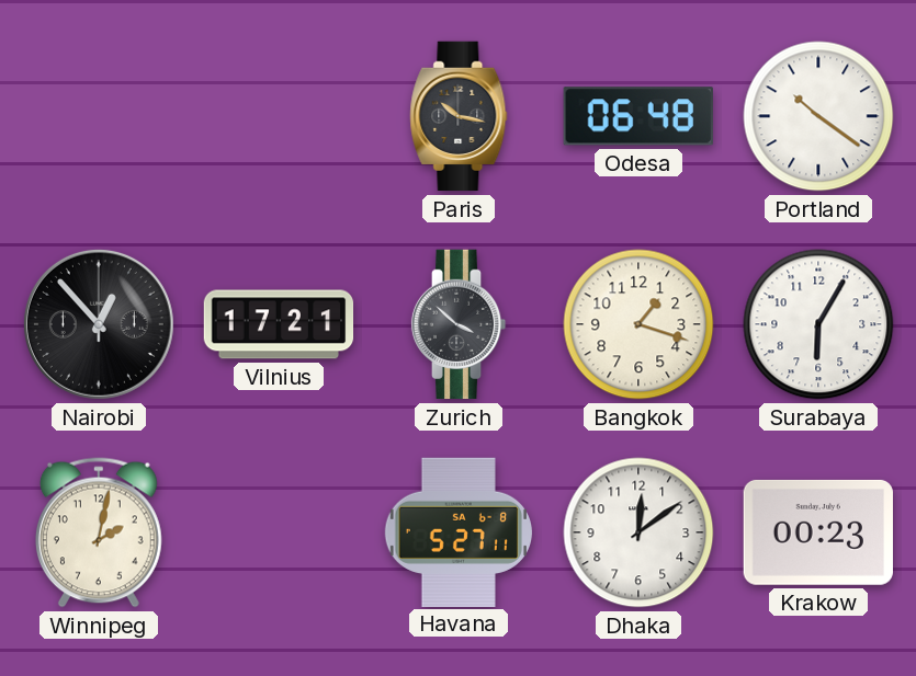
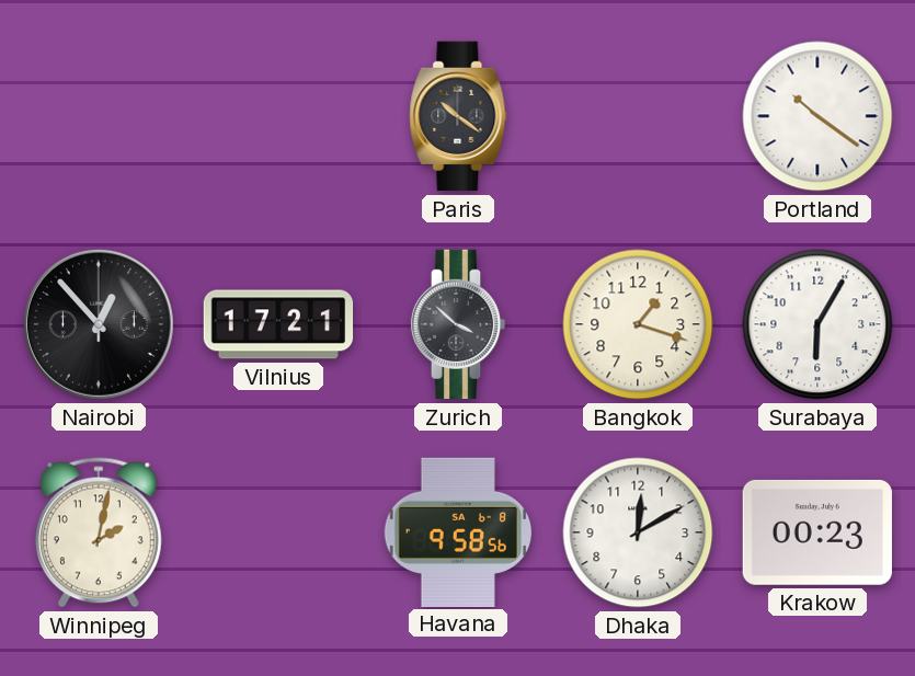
Paris: 10:17 -> 10:21
Odesa: 06:48 -> none
Havana: 5:27 -> 9:58
Dhaka: 12:09 -> 12:10
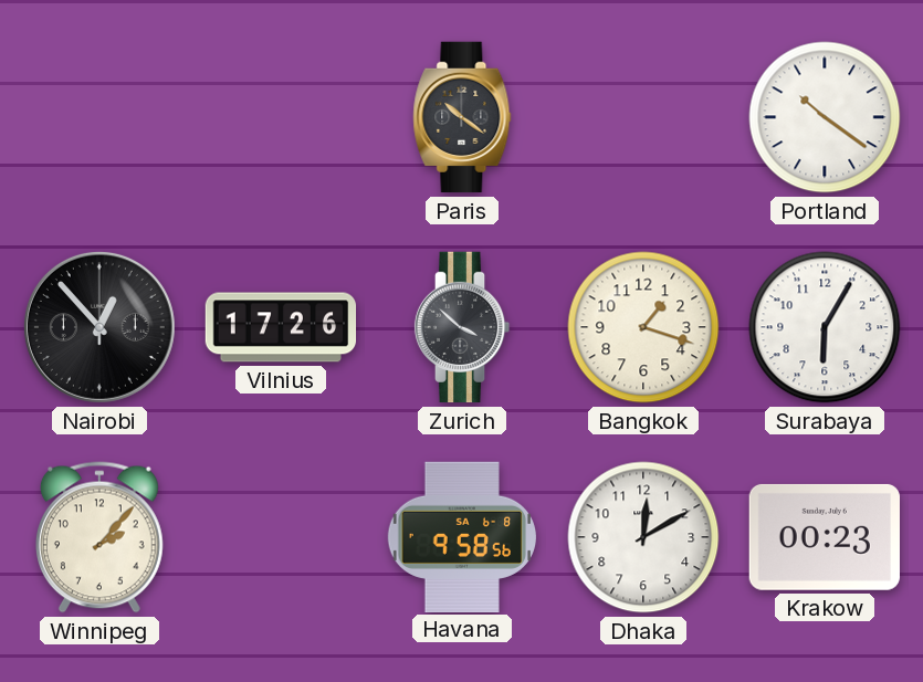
Vilnius: 17:21 -> 17:26
Winnipeg: 2:02 -> 2:07
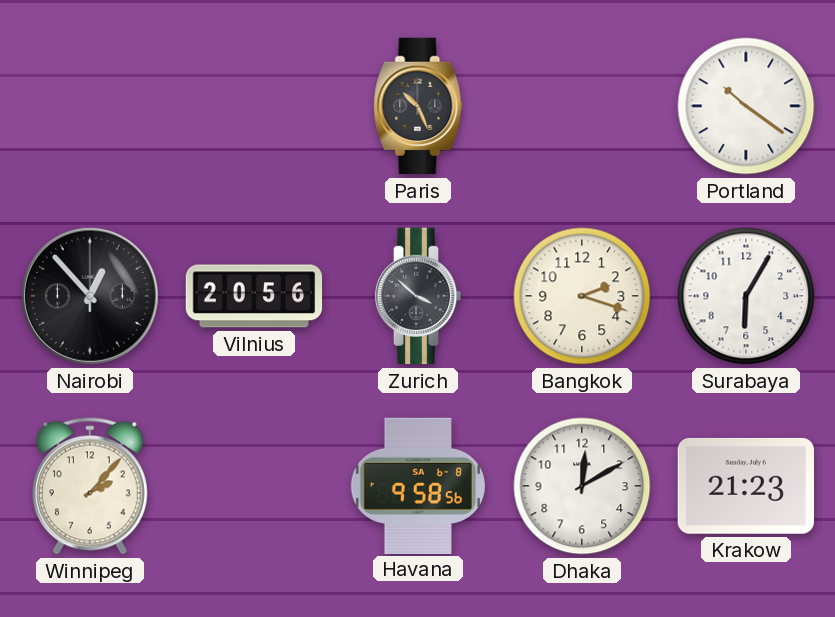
Paris: 10:21 -> 10:26
Vilnius: 17:26 -> 20:56
Bangkok: 1:18 -> 2:18
Krakow: 00:23 -> 21:23
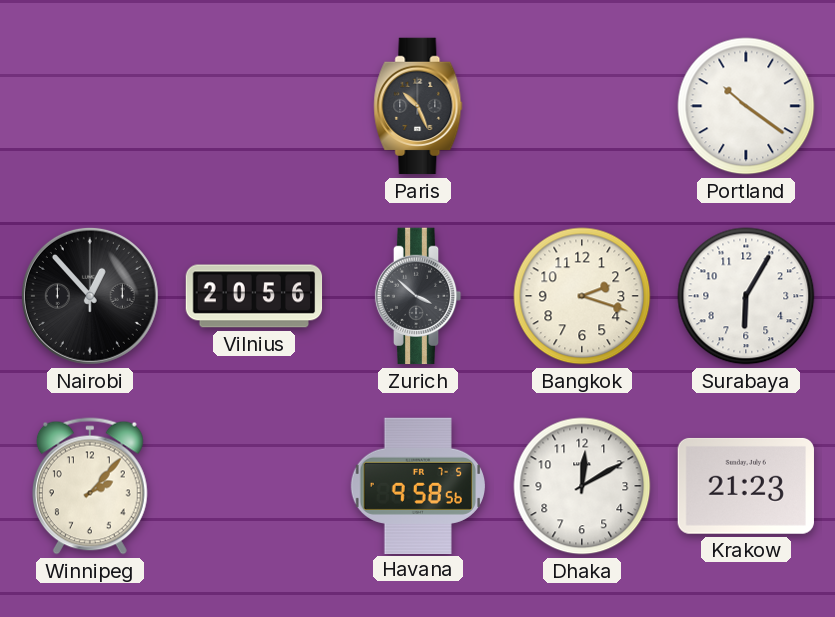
Havana date: SA 6-8 -> FR 7-5
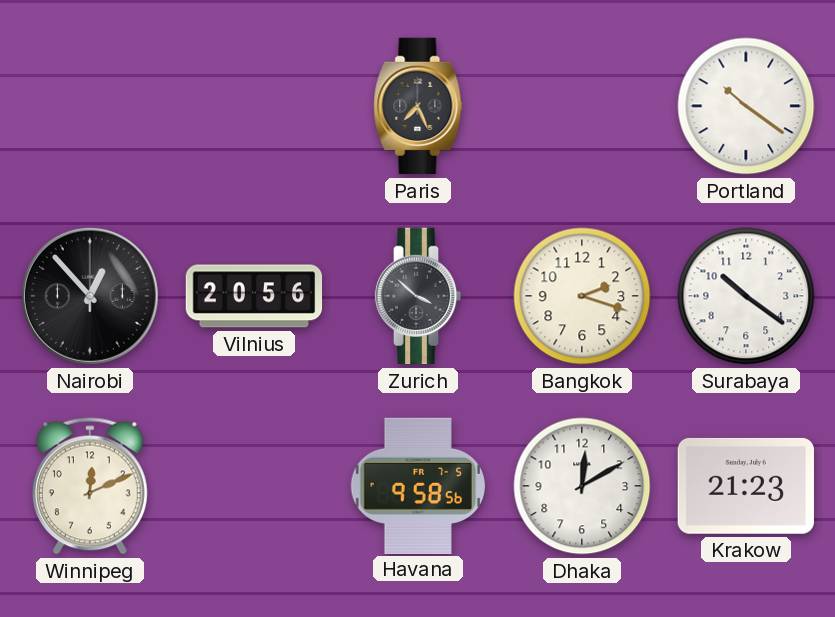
Paris: 10:26 -> 7:26
Surabaya: 6:05 -> 10:21
Winnipeg: 2:07 -> 12:11
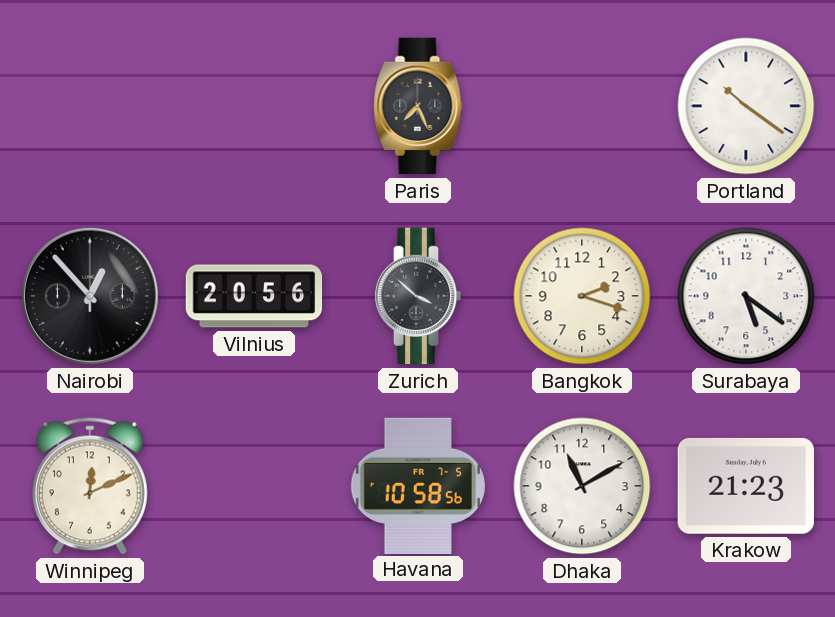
Surabaya: 10:21 -> 5:21
Havana: 9:58 -> 10:58
Dhaka: 12:10 -> 11:10
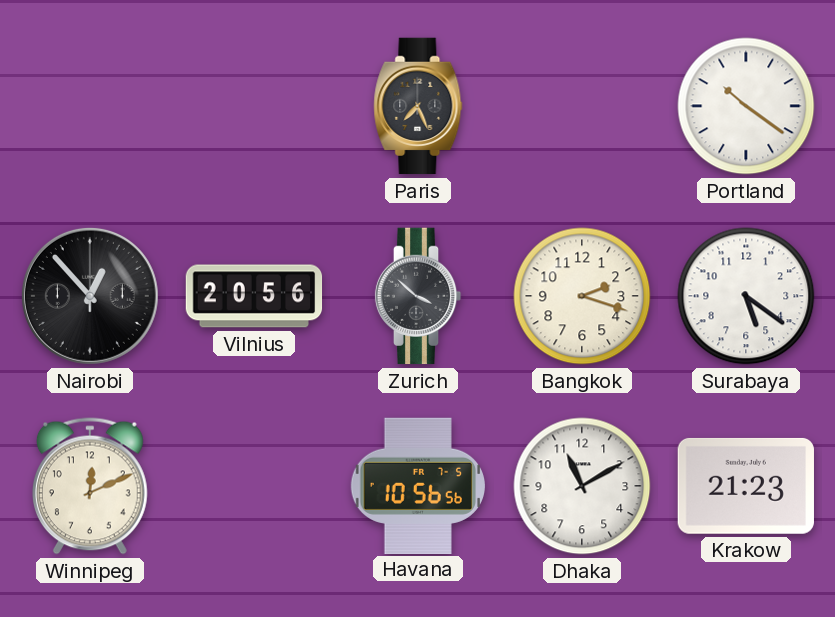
Havana: 10:58 -> 10:56
